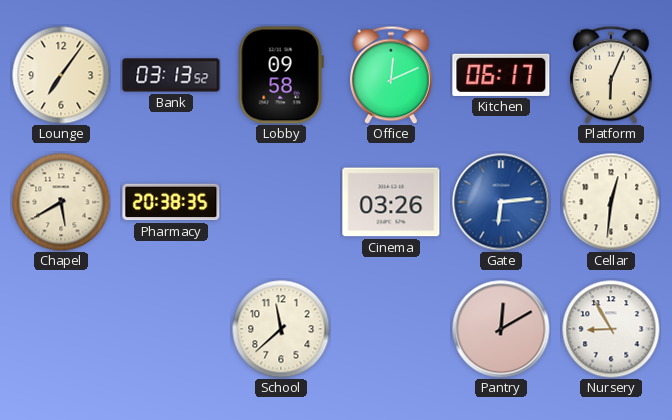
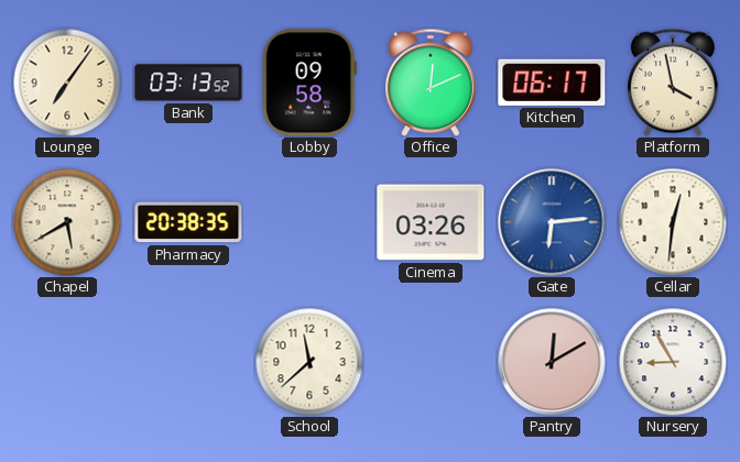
Platform: 6:04 -> 3:58
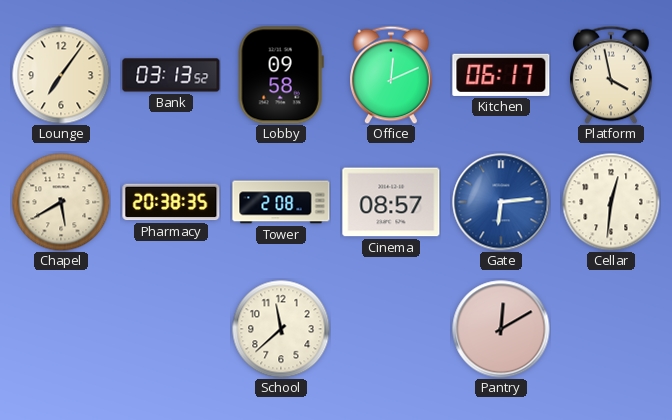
Tower: none -> 2:08
Cinema: 03:26 -> 08:57
Nursery: 8:55 -> none
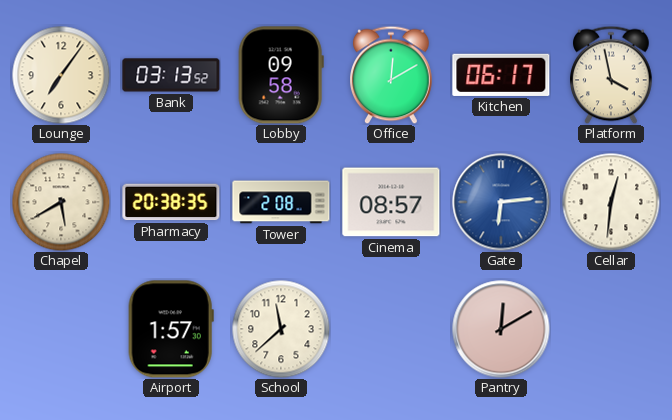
Office: 12:11 -> 12:10
Airport: none -> 1:57
